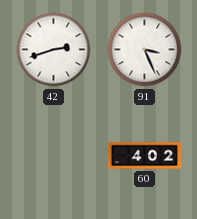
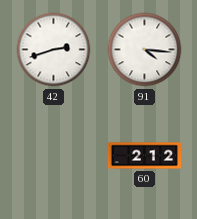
91: 3:26 -> 4:16
60: 4:02 -> 2:12
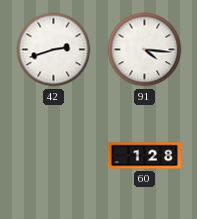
60: 2:12 -> 1:28
